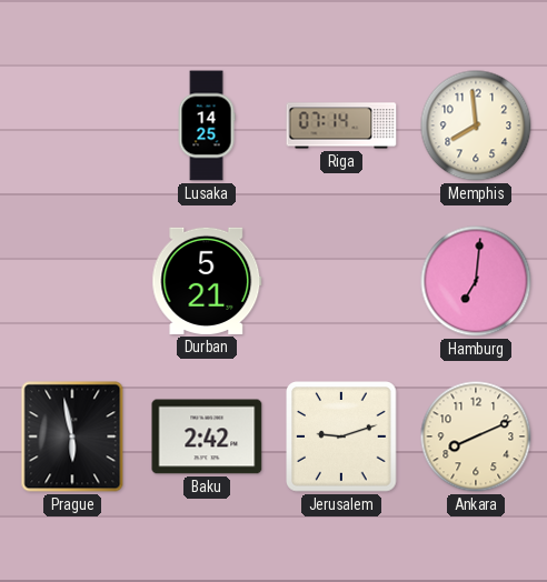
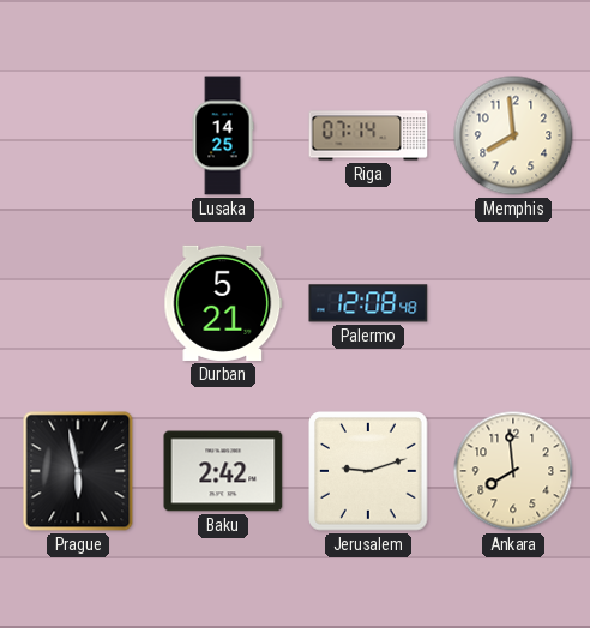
Palermo: none -> 12:08
Hamburg: 7:01 -> none
Ankara: 8:11 -> 7:59
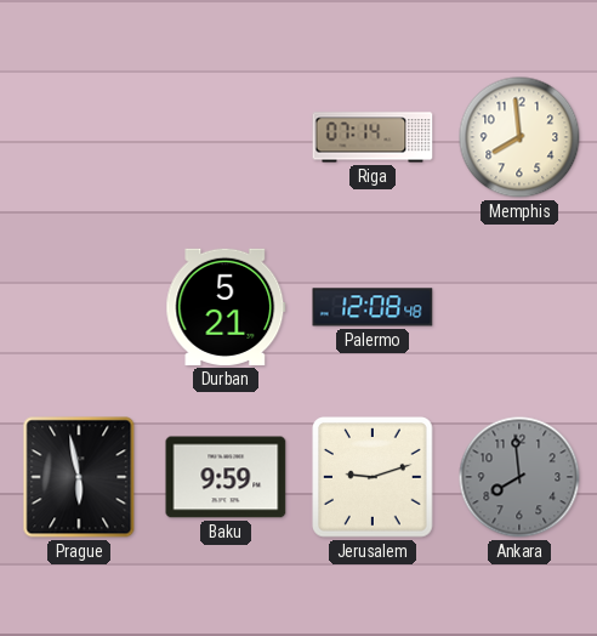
Lusaka: 14:25 -> none
Baku: 2:42 -> 9:59
Ankara dial: cream -> grey
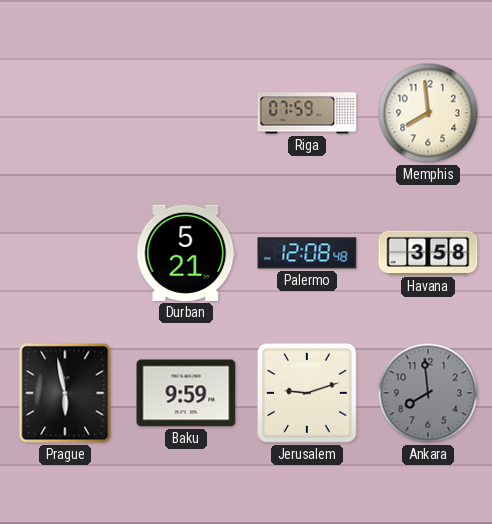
Riga: 07:14 -> 07:59
Havana: none -> 3:58
